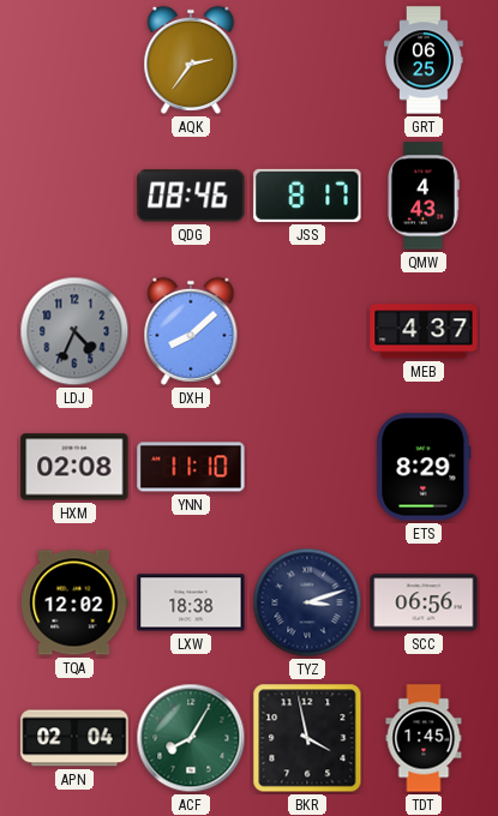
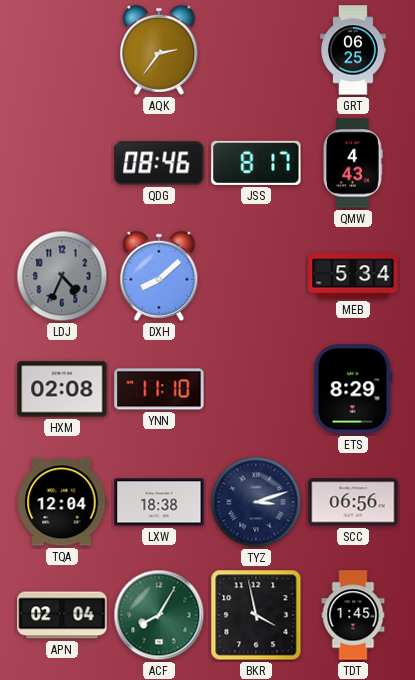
MEB: 4:37 -> 5:34
TQA: 12:02 -> 12:04
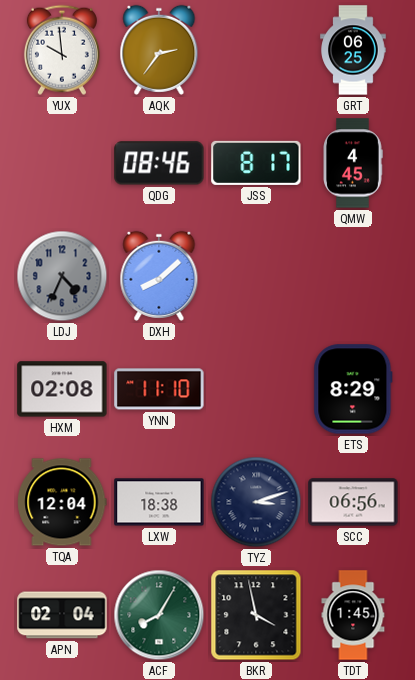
YUX: none -> 9:59
QMW: 4:43 -> 4:45
MEB: 5:34 -> none
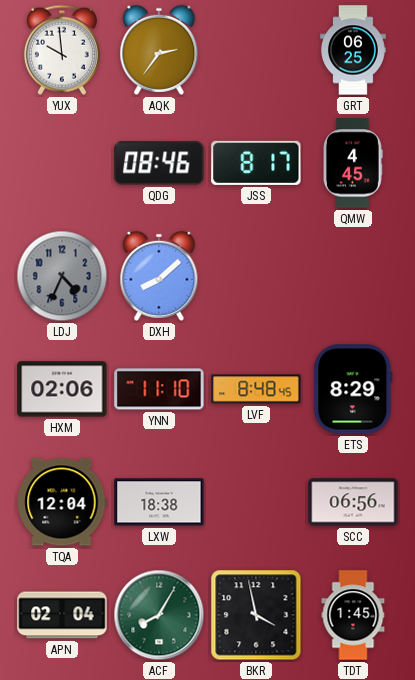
HXM: 02:08 -> 02:06
LVF: none -> 8:48
TYZ: 3:12 -> none
